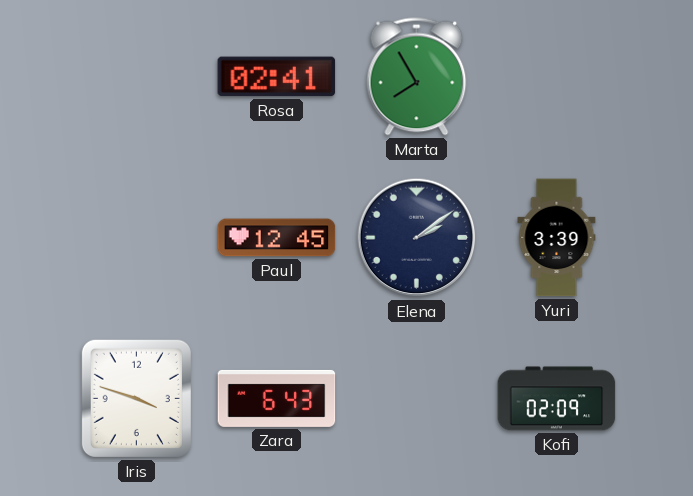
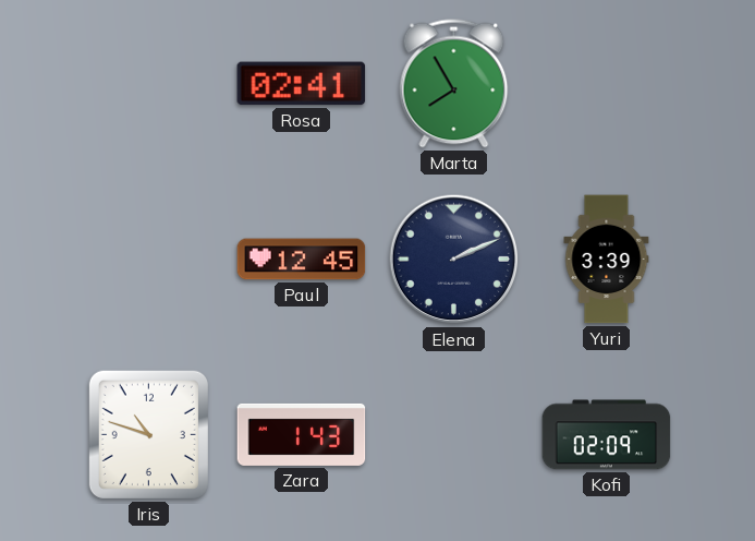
Elena: 2:09 -> 2:11
Iris: 3:48 -> 10:48
Zara: 6:43 -> 1:43
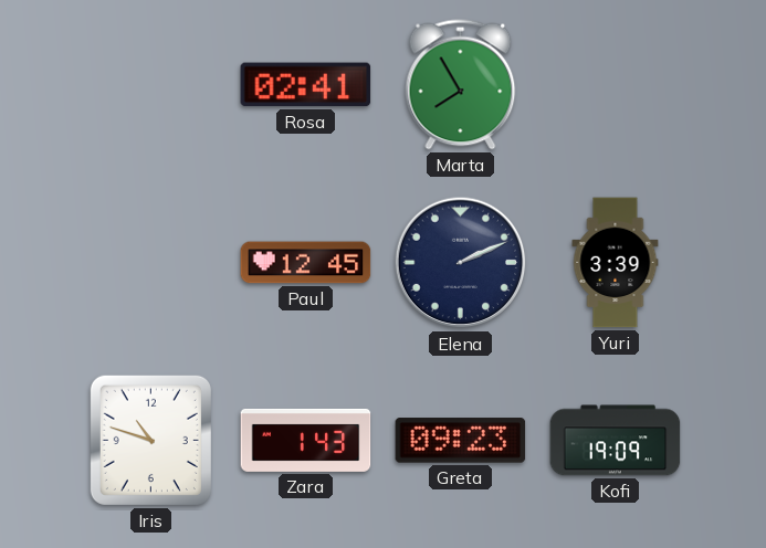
Greta: none -> 09:23
Kofi: 02:09 -> 19:09
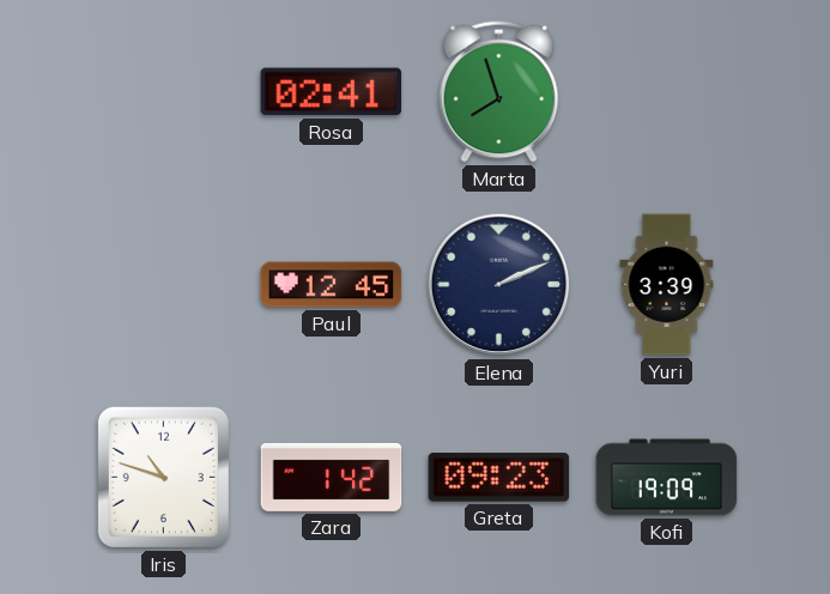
Marta: 7:55 -> 7:57
Zara: 1:43 -> 1:42
